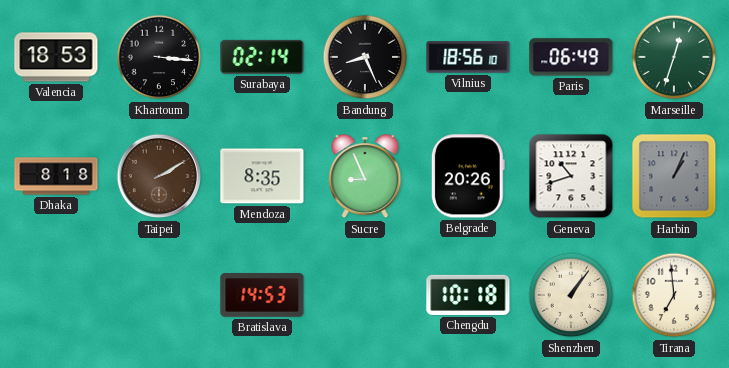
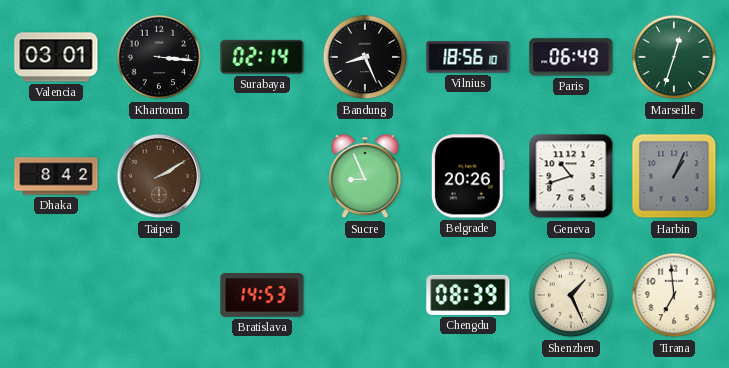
Valencia: 18:53 -> 03:01
Dhaka: 8:18 -> 8:42
Mendoza: 8:35 -> none
Chengdu: 10:18 -> 08:39
Shenzhen: 1:06 -> 1:26
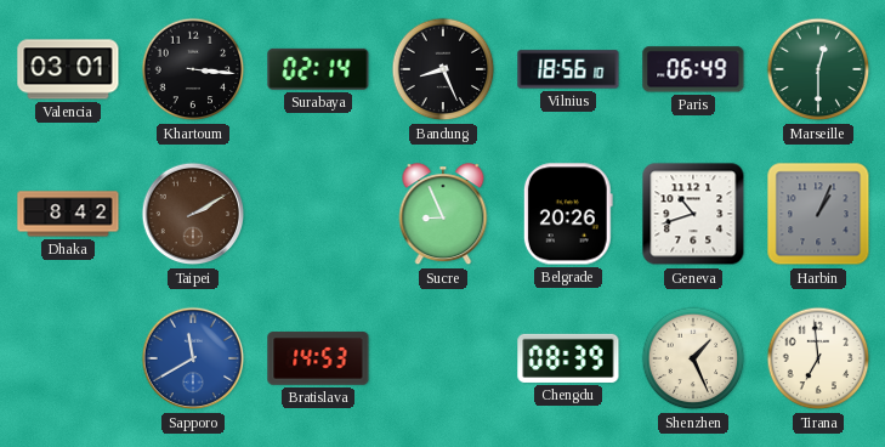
Marseille: 12:33 -> 12:30
Sapporo: none -> 11:40
